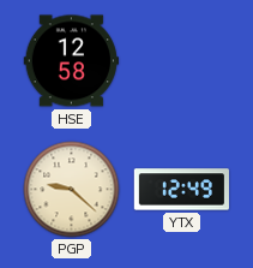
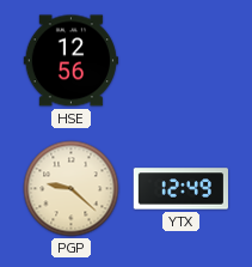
HSE: 12:58 -> 12:56
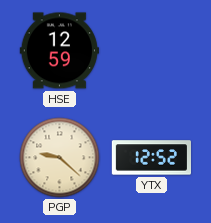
HSE: 12:56 -> 12:59
YTX: 12:49 -> 12:52
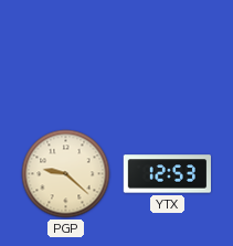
HSE: 12:59 -> none
YTX: 12:52 -> 12:53
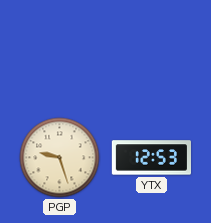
PGP: 9:22 -> 9:27
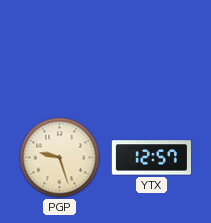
YTX: 12:53 -> 12:57
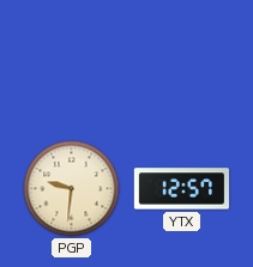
PGP: 9:27 -> 9:31
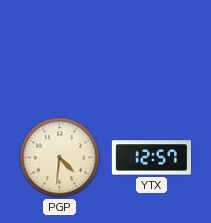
PGP: 9:31 -> 4:31
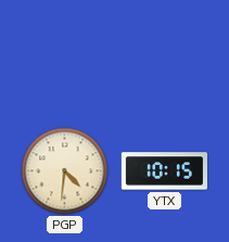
YTX: 12:57 -> 10:15
